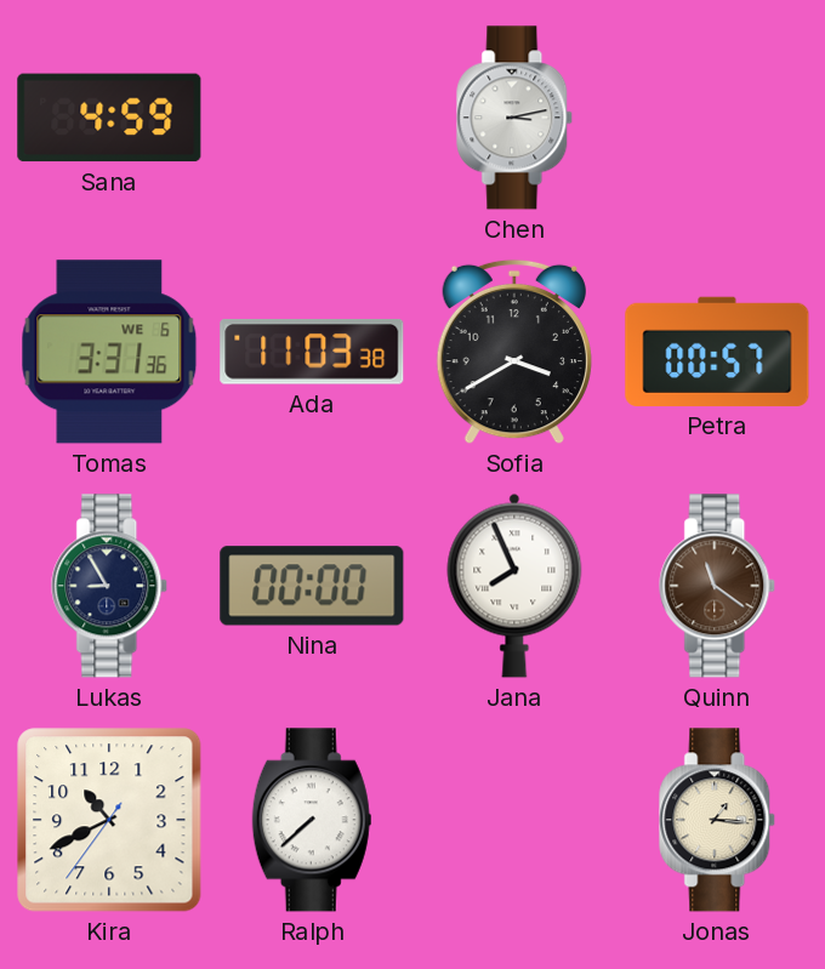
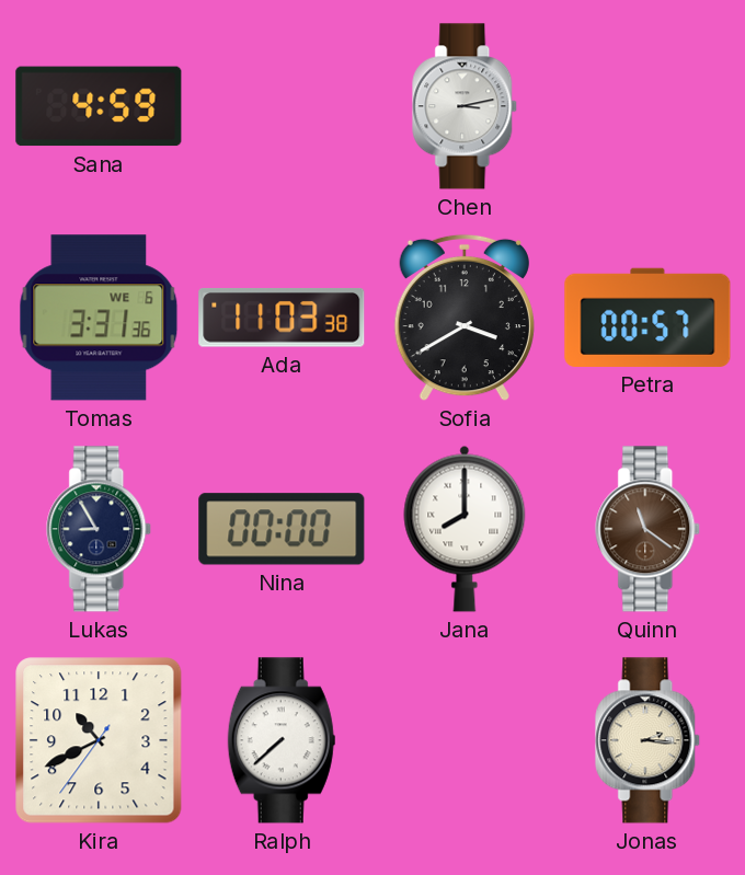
Jana: 7:56 -> 8:00
Jonas: 1:16 -> 2:16
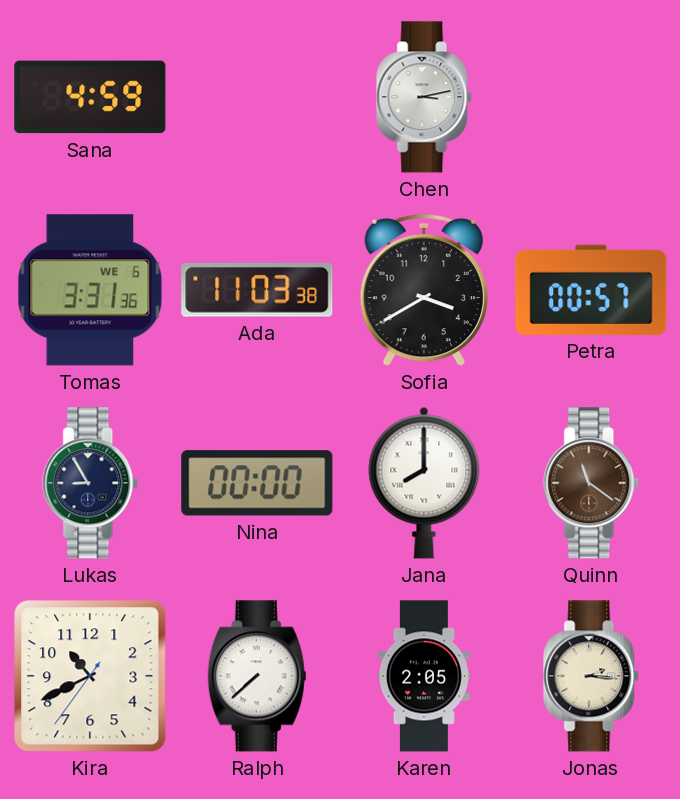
Karen: none -> 2:05
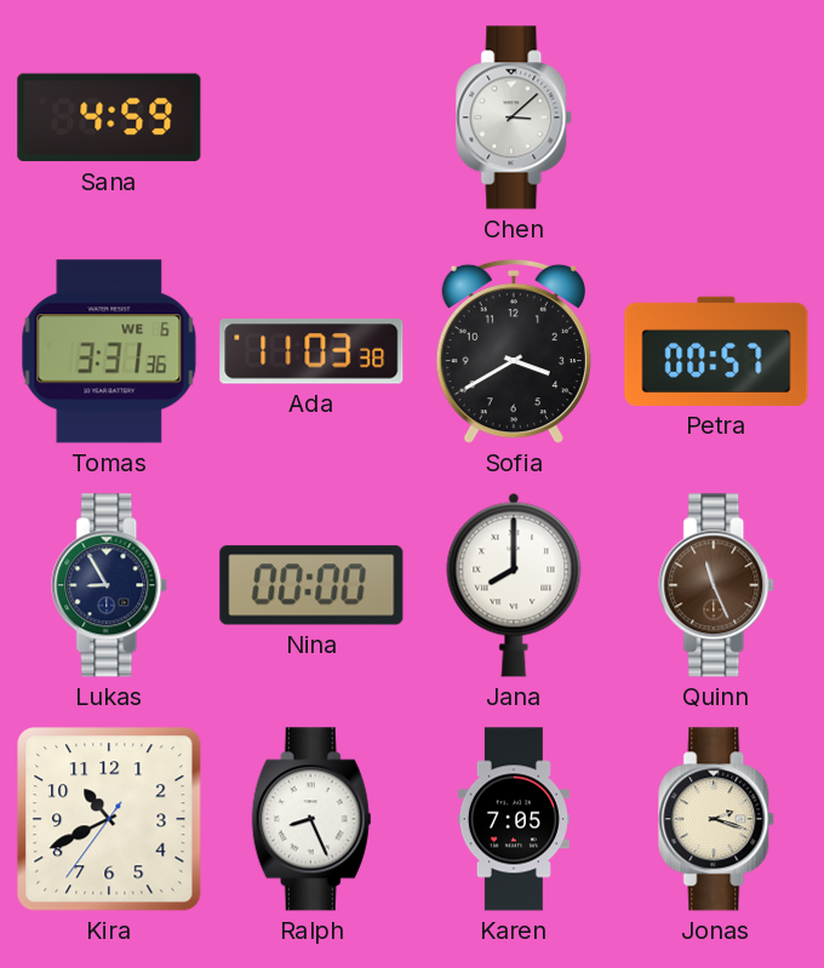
Chen: 3:13 -> 3:08
Quinn: 11:21 -> 11:26
Ralph: 7:38 -> 8:26
Karen: 2:05 -> 7:05
Jonas: 2:16 -> 2:18
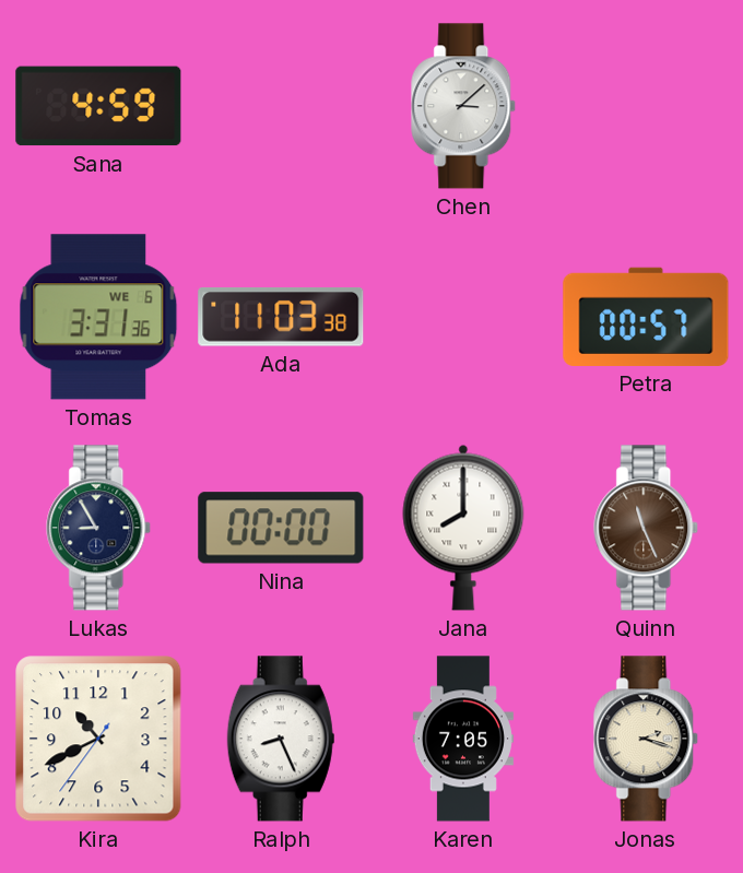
Sofia: 3:40 -> none
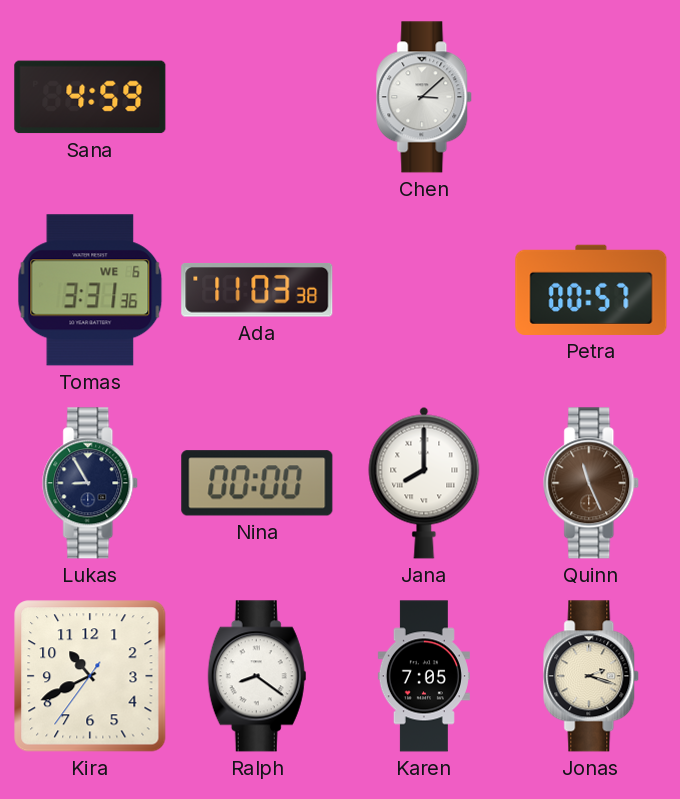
Ralph: 8:26 -> 8:21
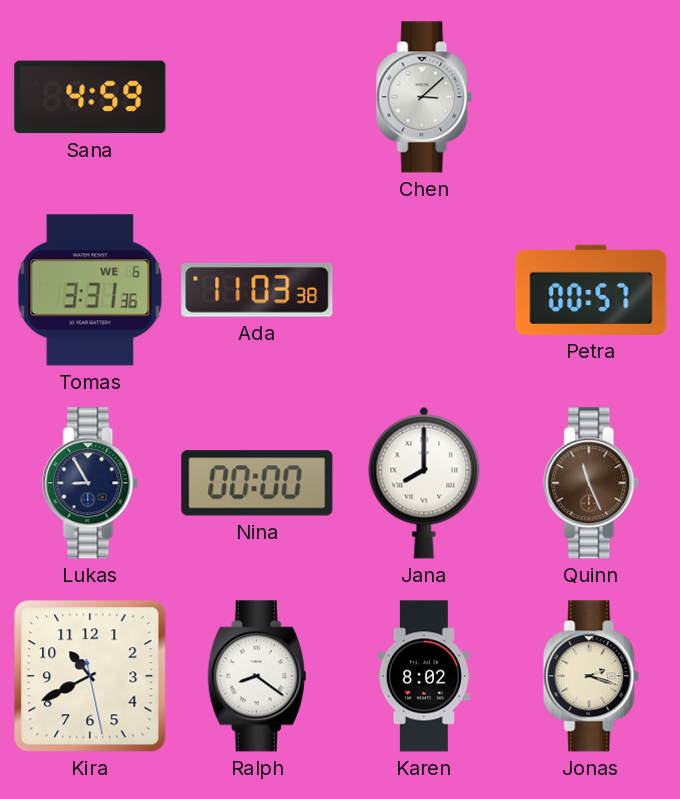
Kira: 10:40:36 -> 10:40:28
Karen: 7:05 -> 8:02
